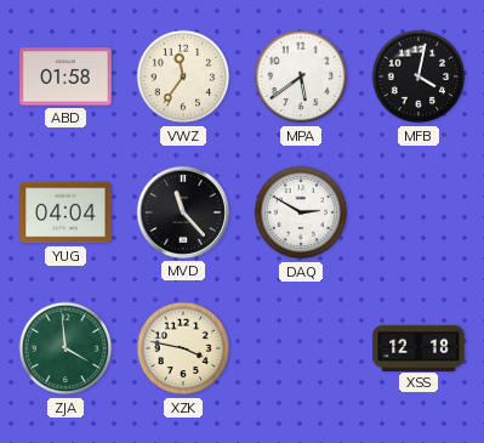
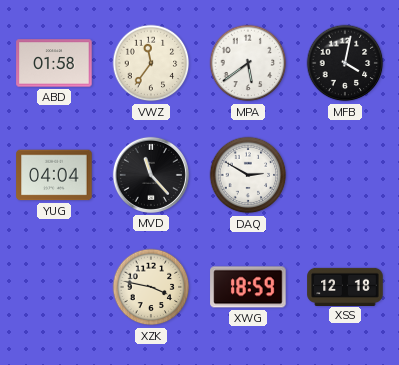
ZJA: 3:59 -> none
XWG: none -> 18:59
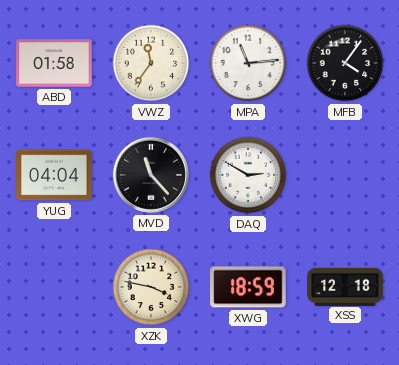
MPA: 5:39 -> 11:14
MFB: 4:02 -> 4:06
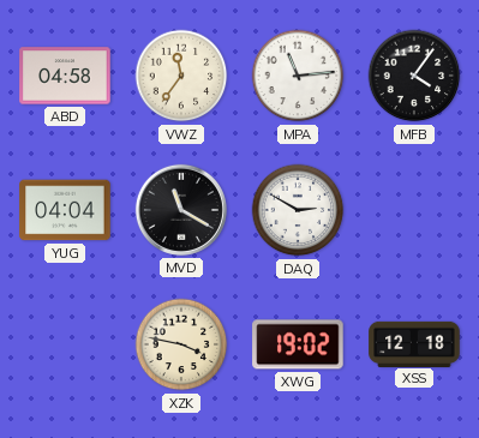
ABD: 01:58 -> 04:58
MVD: 11:23 -> 11:20
XWG: 18:59 -> 19:02
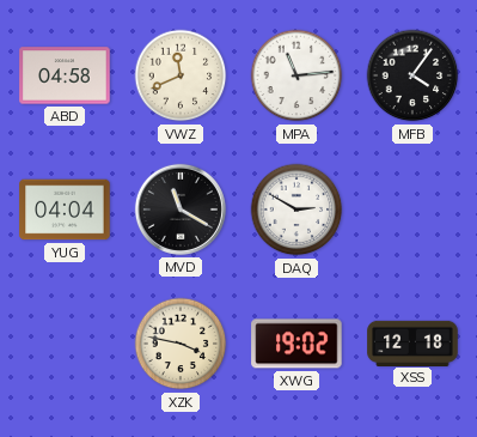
VWZ: 11:36 -> 11:41
